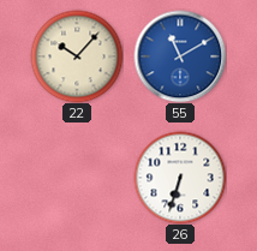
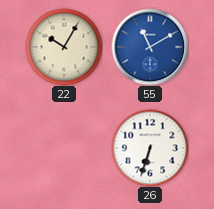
22: 10:07 -> 10:05
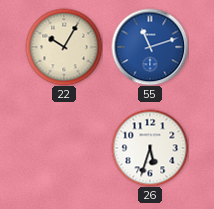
55: 11:10 -> 11:12
26: 6:33 -> 5:33
